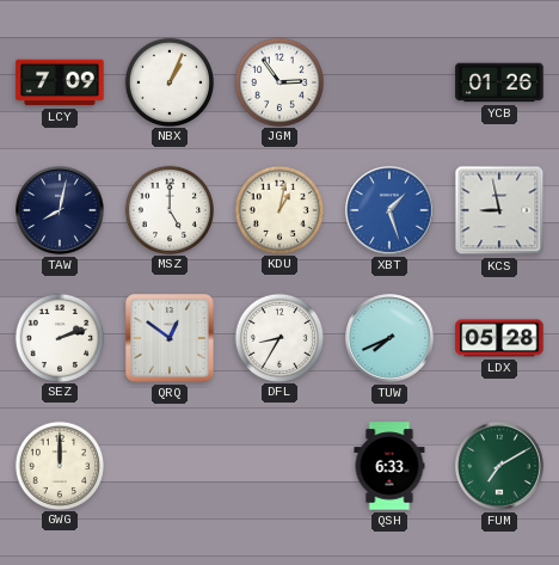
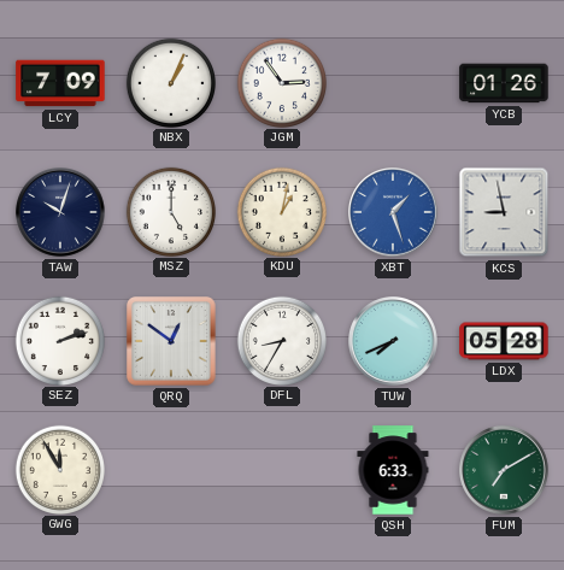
TAW: 8:02 -> 10:03
GWG: 12:00 -> 11:55
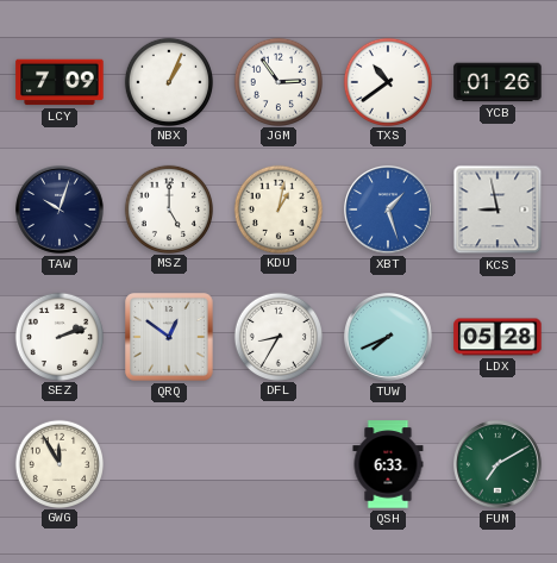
TXS: none -> 10:39
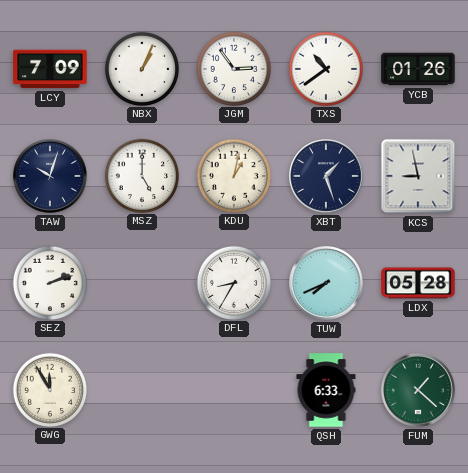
XBT dial: blue -> navy
QRQ: 12:51 -> none
FUM: 7:10 -> 1:22
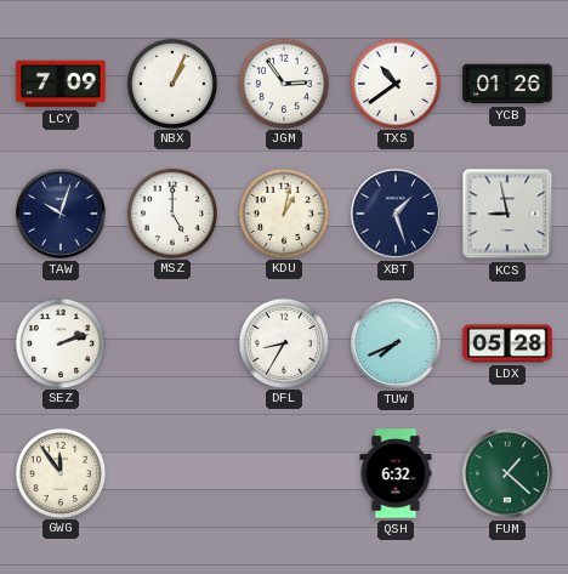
GWG: 11:55 -> 11:54
QSH: 6:33 -> 6:32
